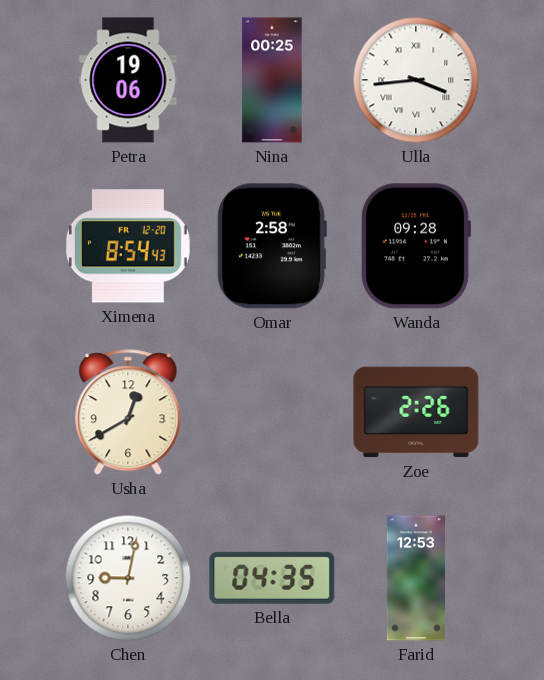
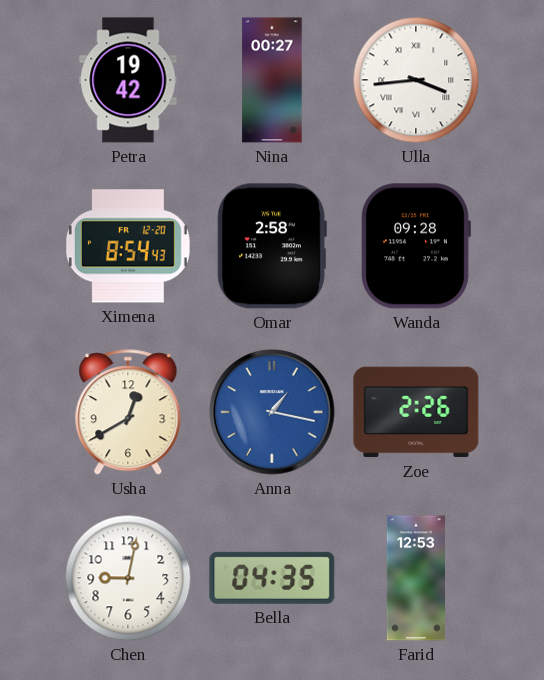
Petra: 19:06 -> 19:42
Nina: 00:25 -> 00:27
Anna: none -> 1:17
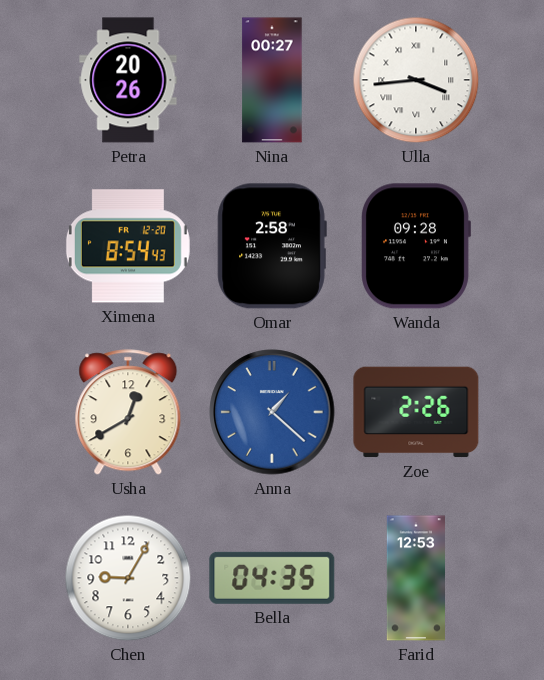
Petra: 19:42 -> 20:26
Anna: 1:17 -> 1:22
Chen: 9:02 -> 9:05
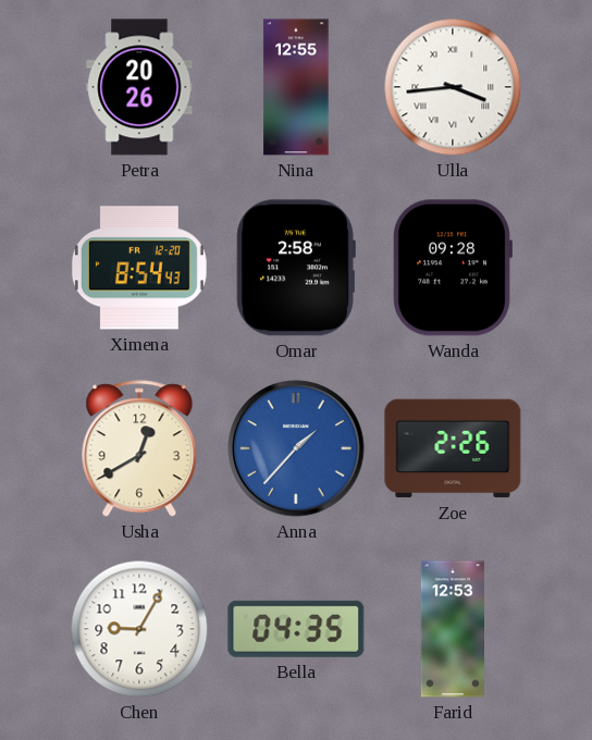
Nina: 00:27 -> 12:55
Anna: 1:22 -> 1:37
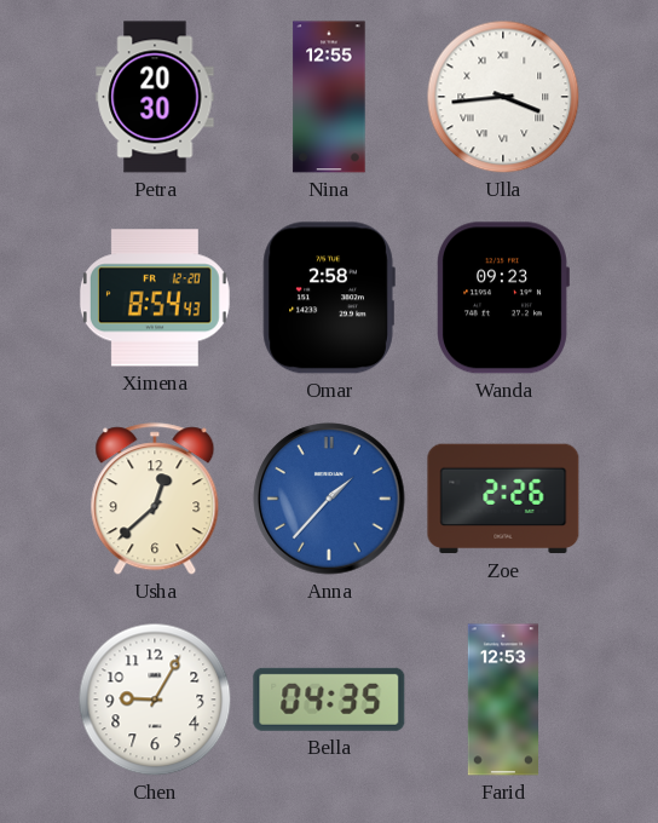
Petra: 20:26 -> 20:30
Wanda: 09:28 -> 09:23
Usha: 12:40 -> 12:38
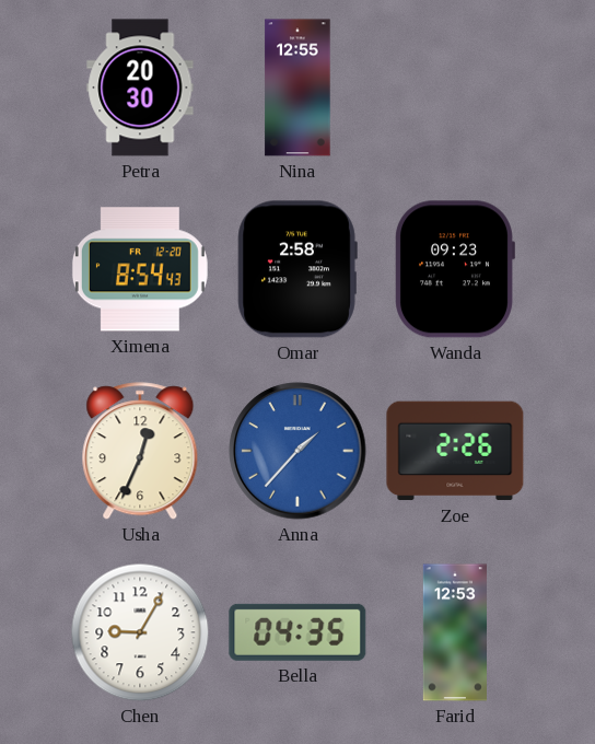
Ulla: 3:44 -> none
Usha: 12:38 -> 12:34
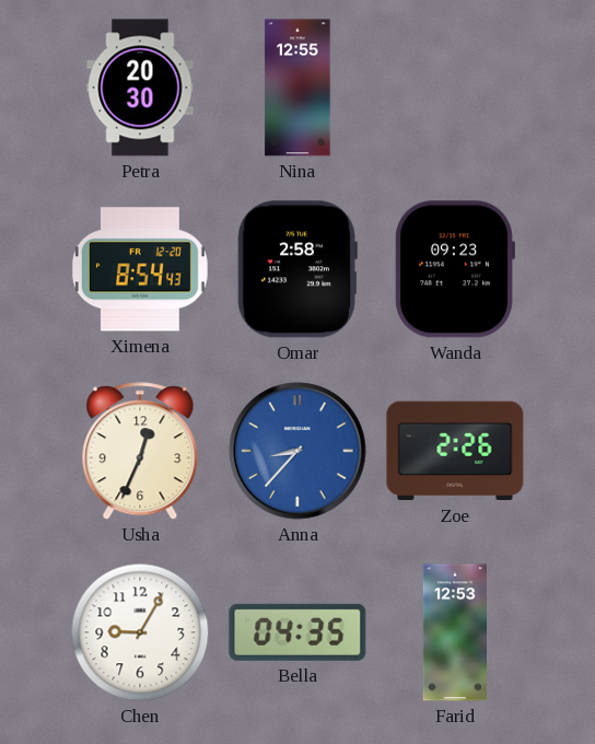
Anna: 1:37 -> 8:37
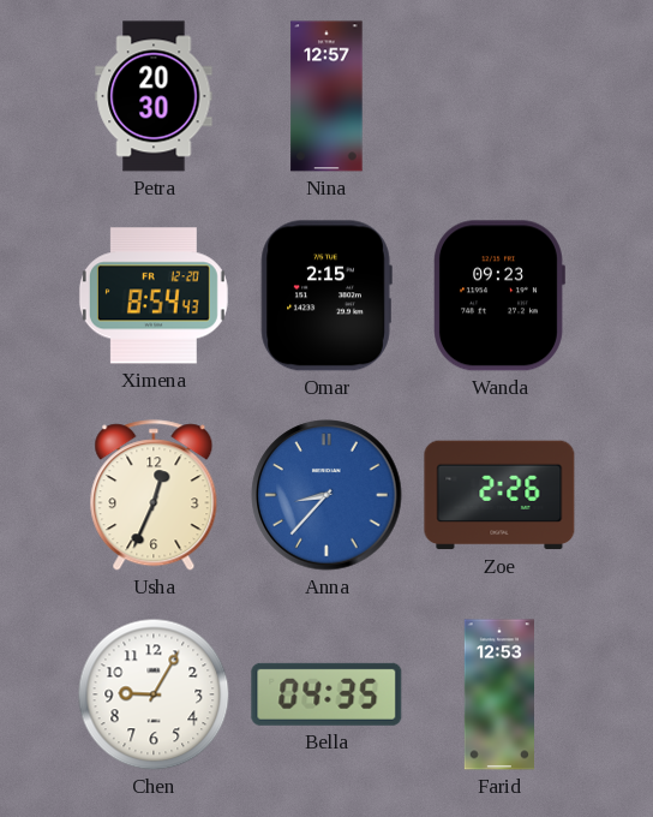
Nina: 12:55 -> 12:57
Omar: 2:58 -> 2:15
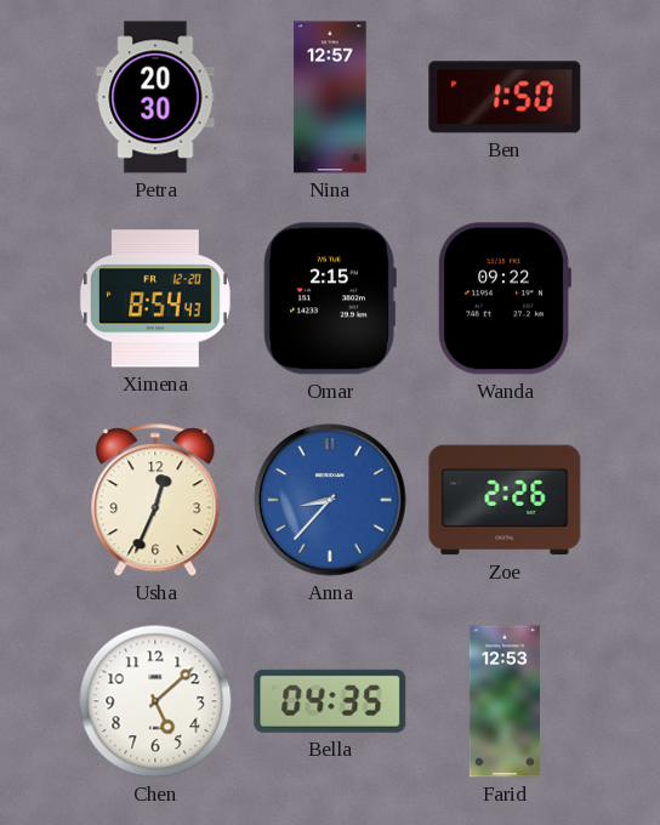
Ben: none -> 1:50
Wanda: 09:23 -> 09:22
Chen: 9:05 -> 5:08
